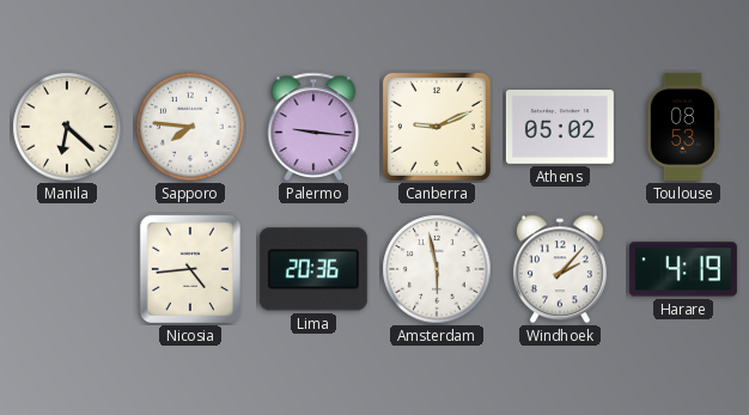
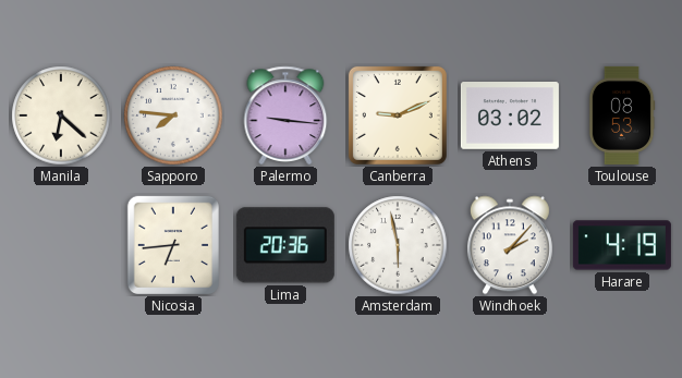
Athens: 05:02 -> 03:02
Nicosia: 4:44 -> 6:44
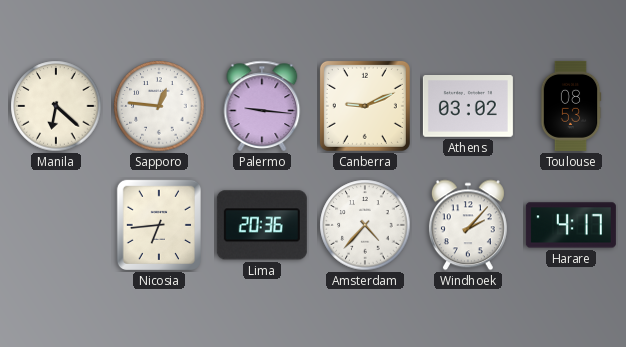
Sapporo: 7:46 -> 12:46
Amsterdam: 5:58 -> 4:37
Harare: 4:19 -> 4:17
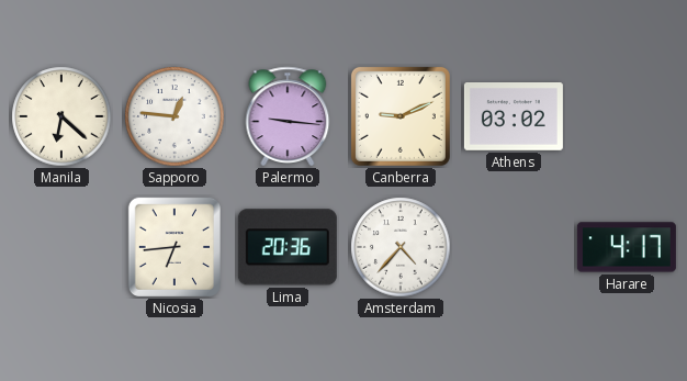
Toulouse: 08:53 -> none
Windhoek: 2:07 -> none
